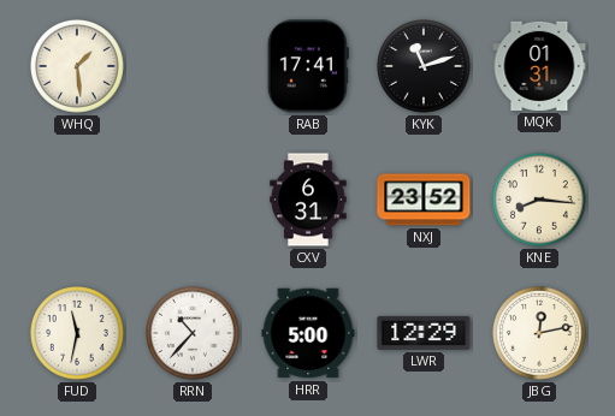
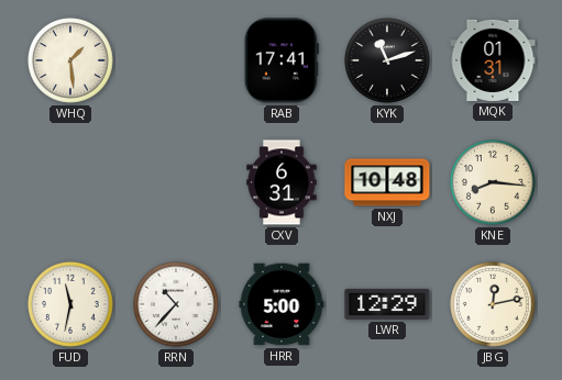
NXJ: 23:52 -> 10:48
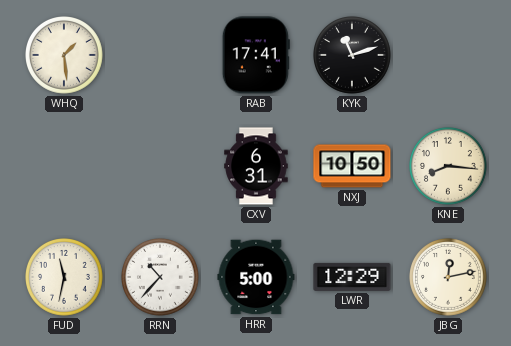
MQK: 01:31 -> none
NXJ: 10:48 -> 10:50
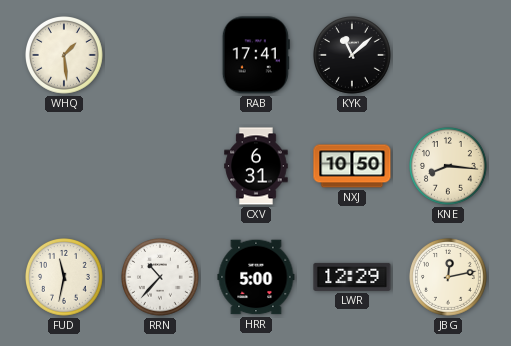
KYK: 11:12 -> 11:08
